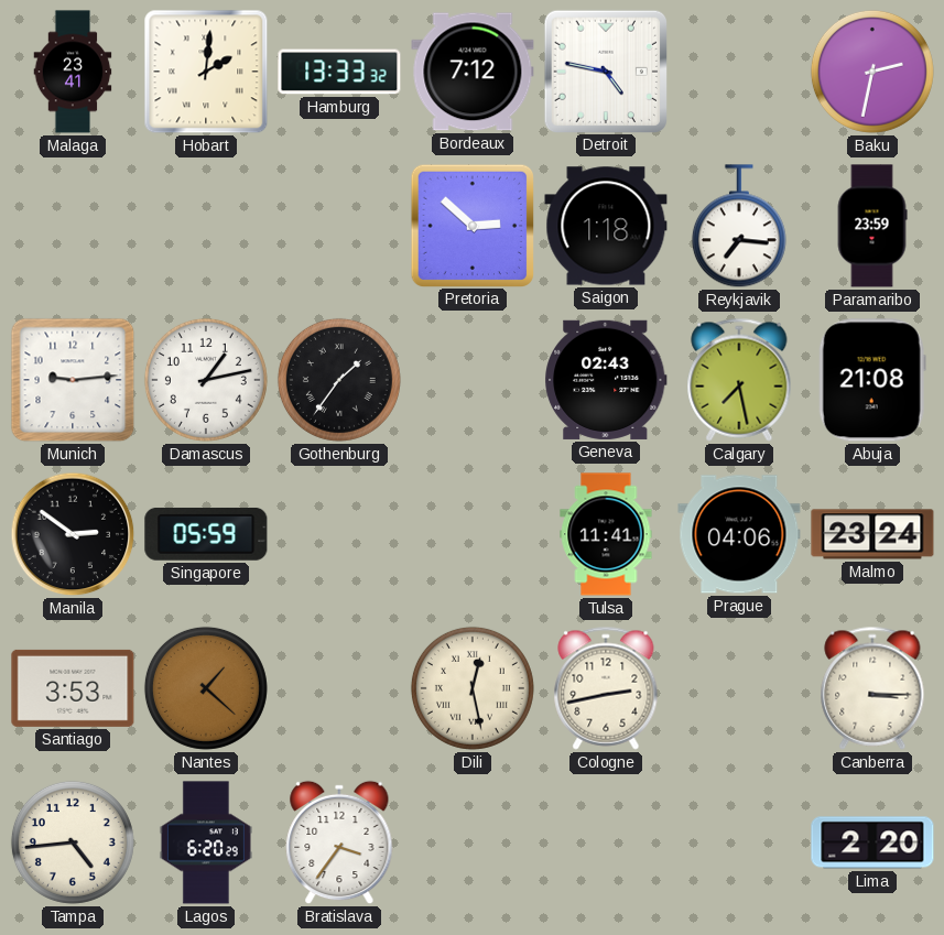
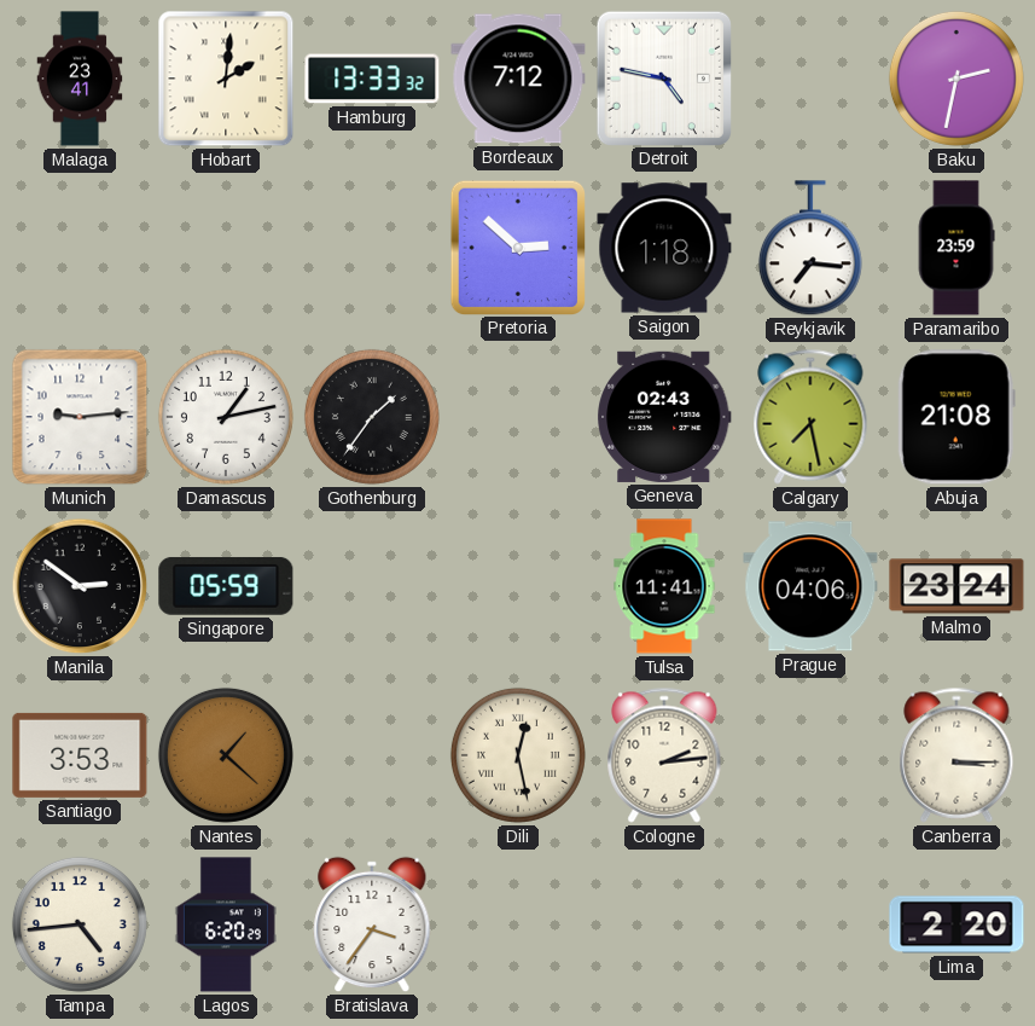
Cologne: 2:43 -> 2:14
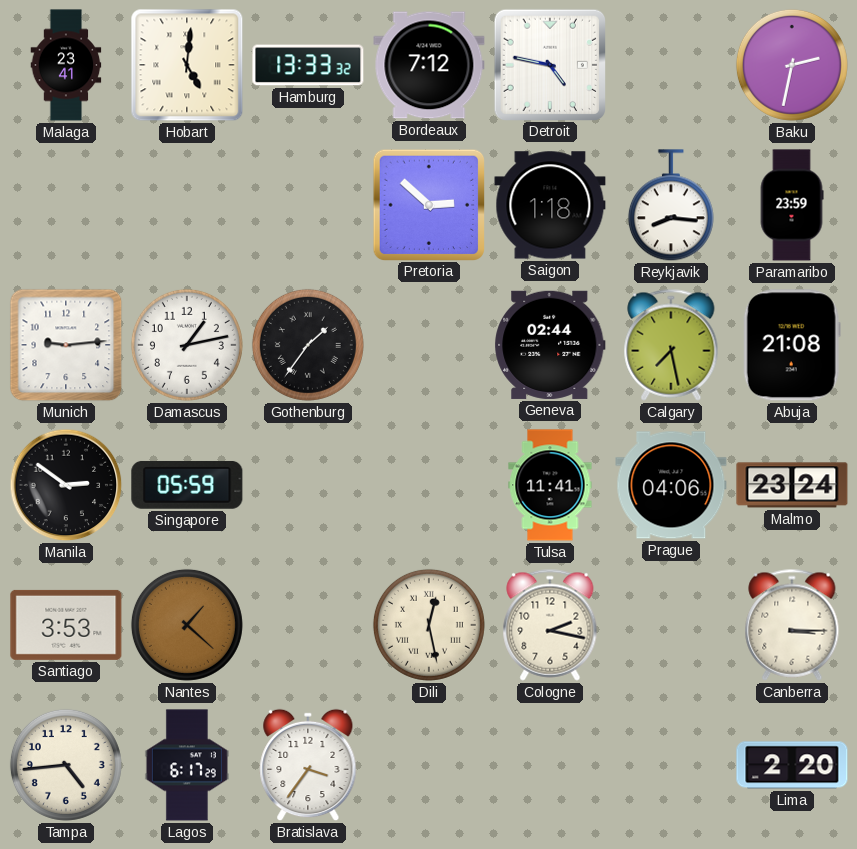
Hobart: 2:01 -> 5:01
Reykjavik: 7:16 -> 8:16
Geneva: 02:43 -> 02:44
Cologne: 2:14 -> 2:17
Lagos: 6:20 -> 6:17
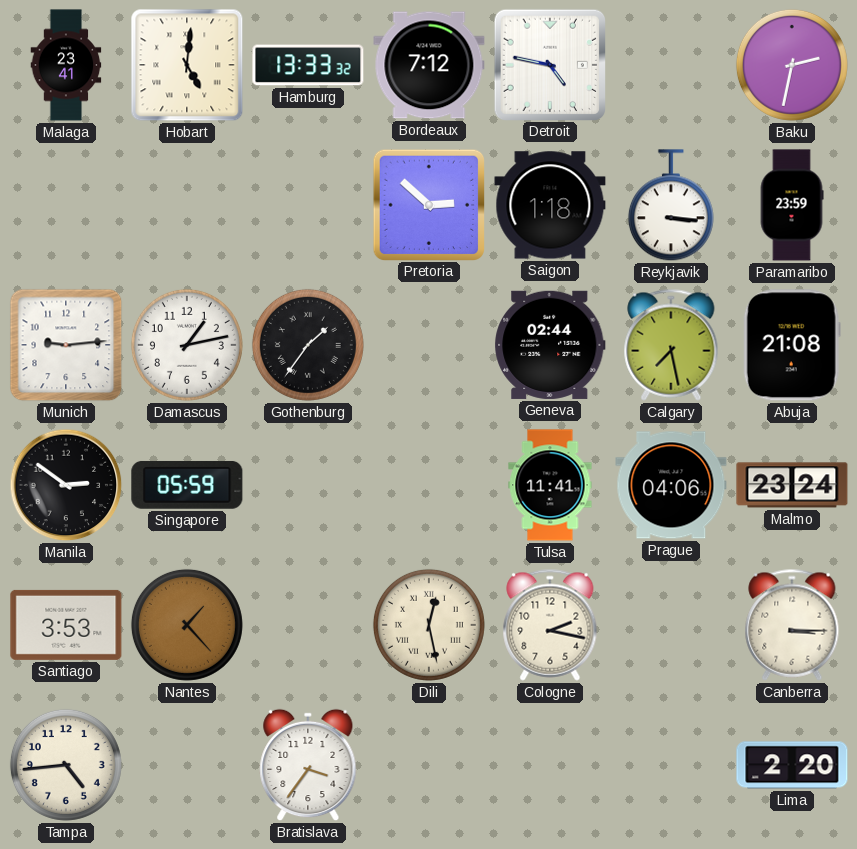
Reykjavik: 8:16 -> 3:16
Nantes: 1:22 -> 1:23
Lagos: 6:17 -> none
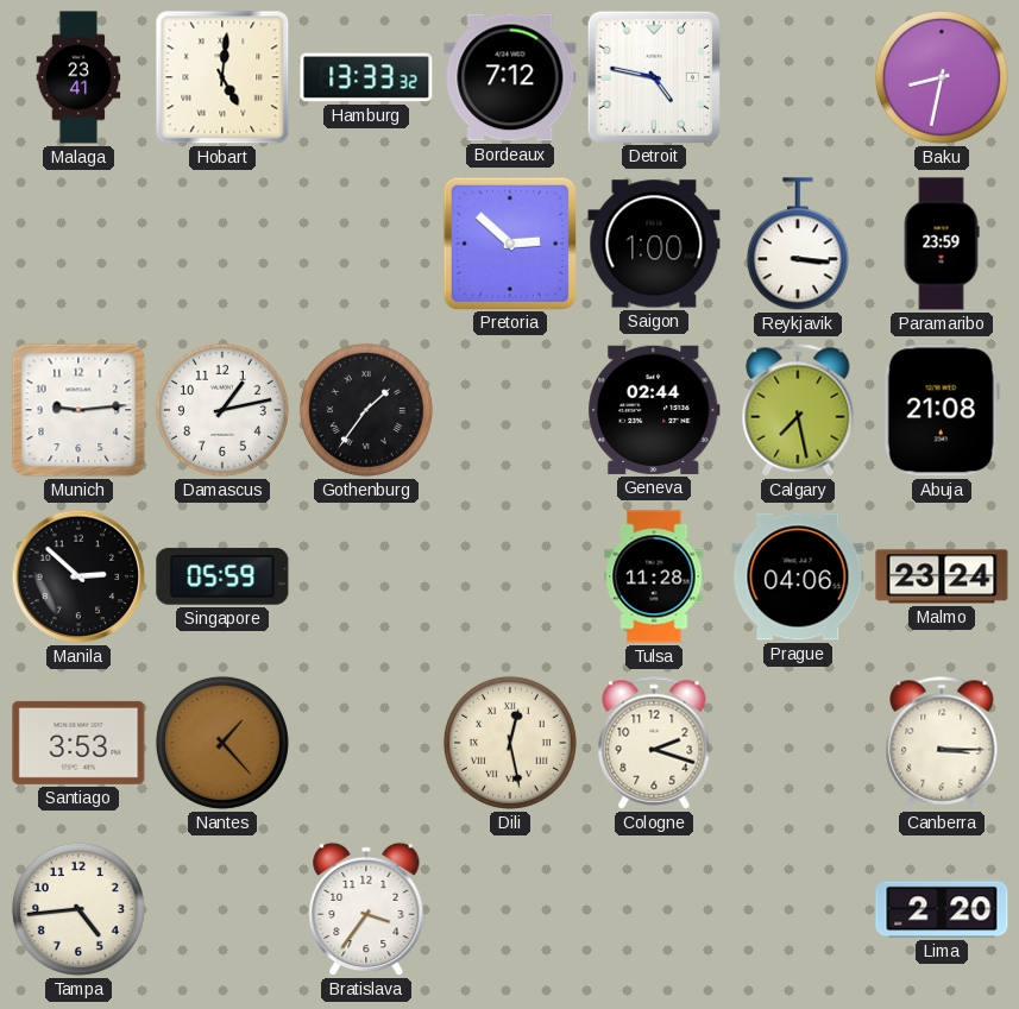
Baku: 2:32 -> 8:32
Saigon: 1:18 -> 1:00
Manila: 2:51 -> 2:52
Tulsa: 11:41 -> 11:28
Cologne: 2:17 -> 2:18
